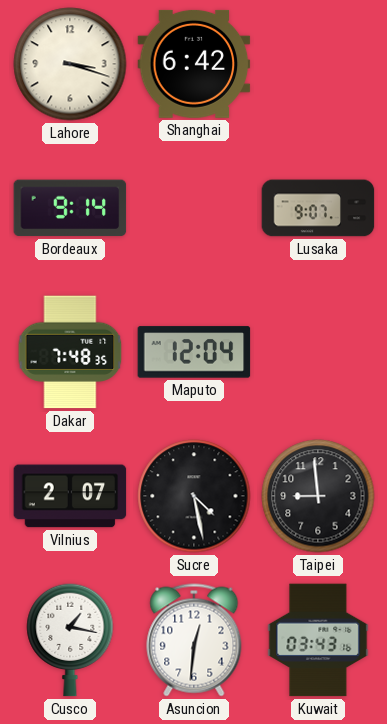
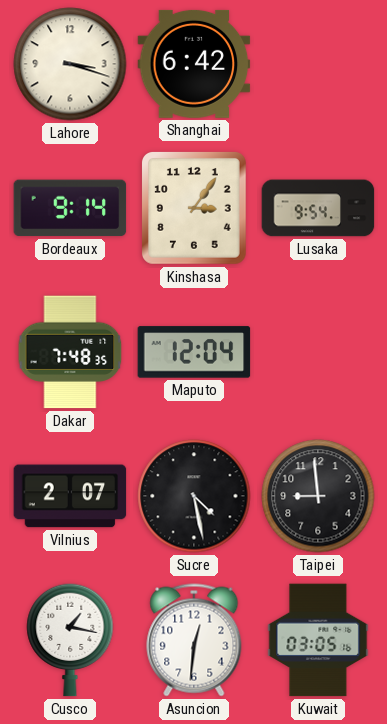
Kinshasa: none -> 3:06
Lusaka: 9:07 -> 9:54
Kuwait: 03:43 -> 03:05
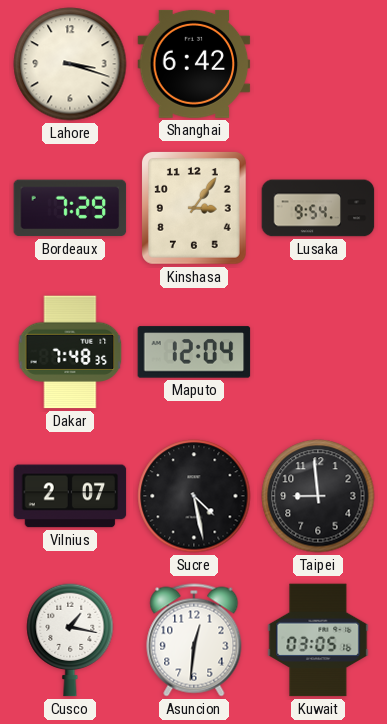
Bordeaux: 9:14 -> 7:29
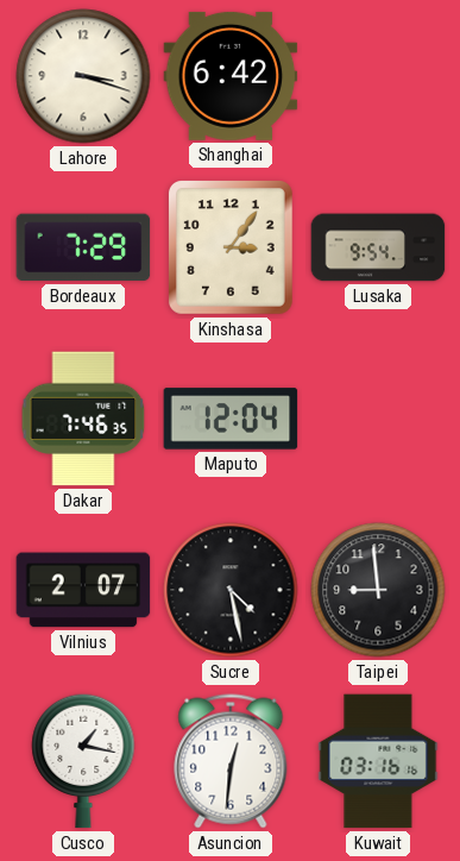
Dakar: 7:48 -> 7:46
Kuwait: 03:05 -> 03:16
